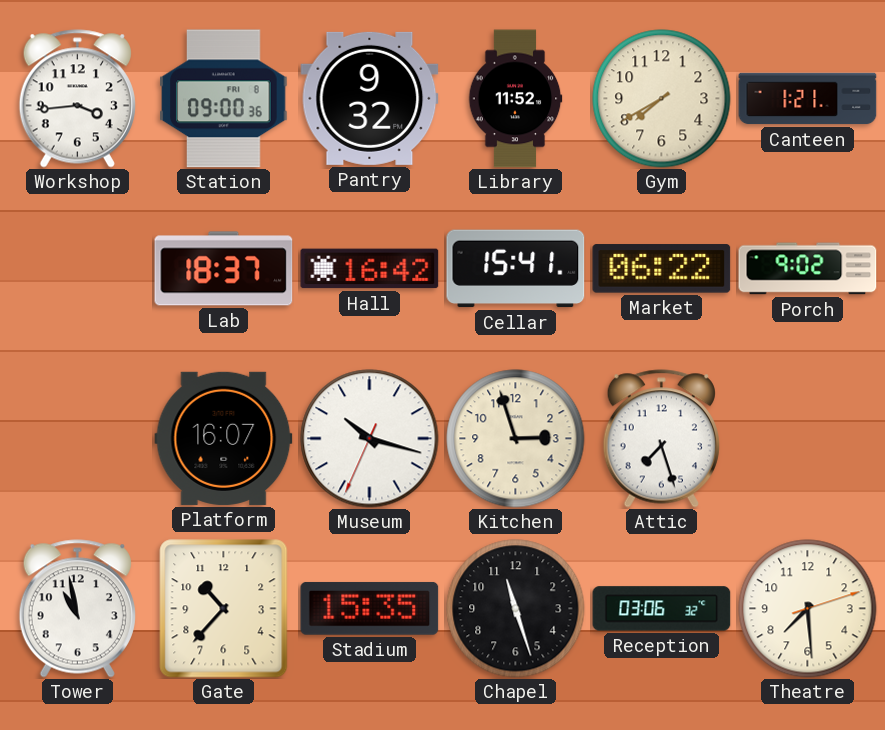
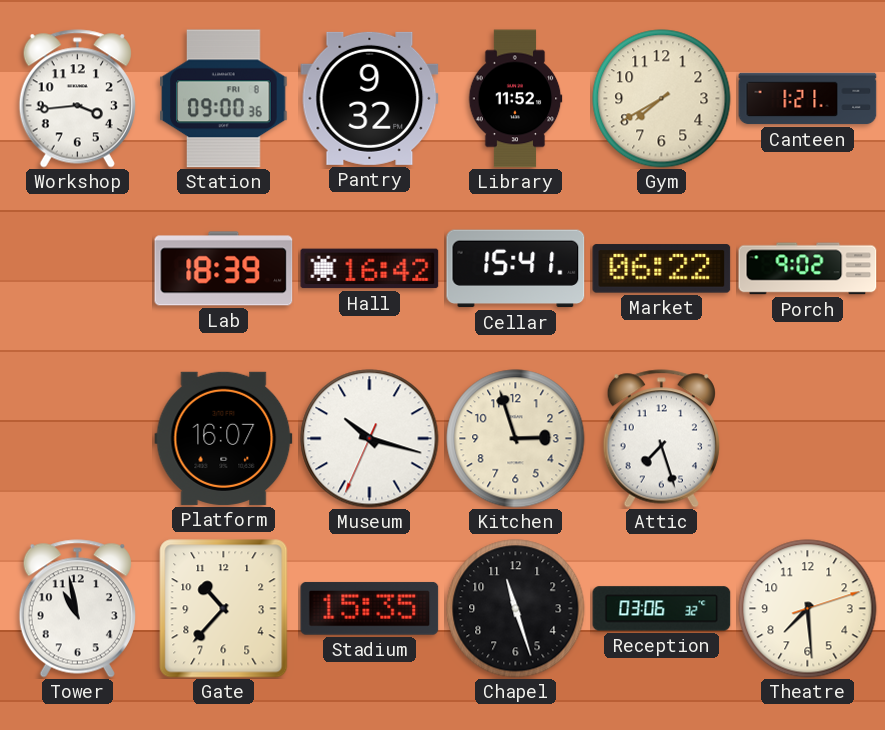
Lab: 18:37 -> 18:39
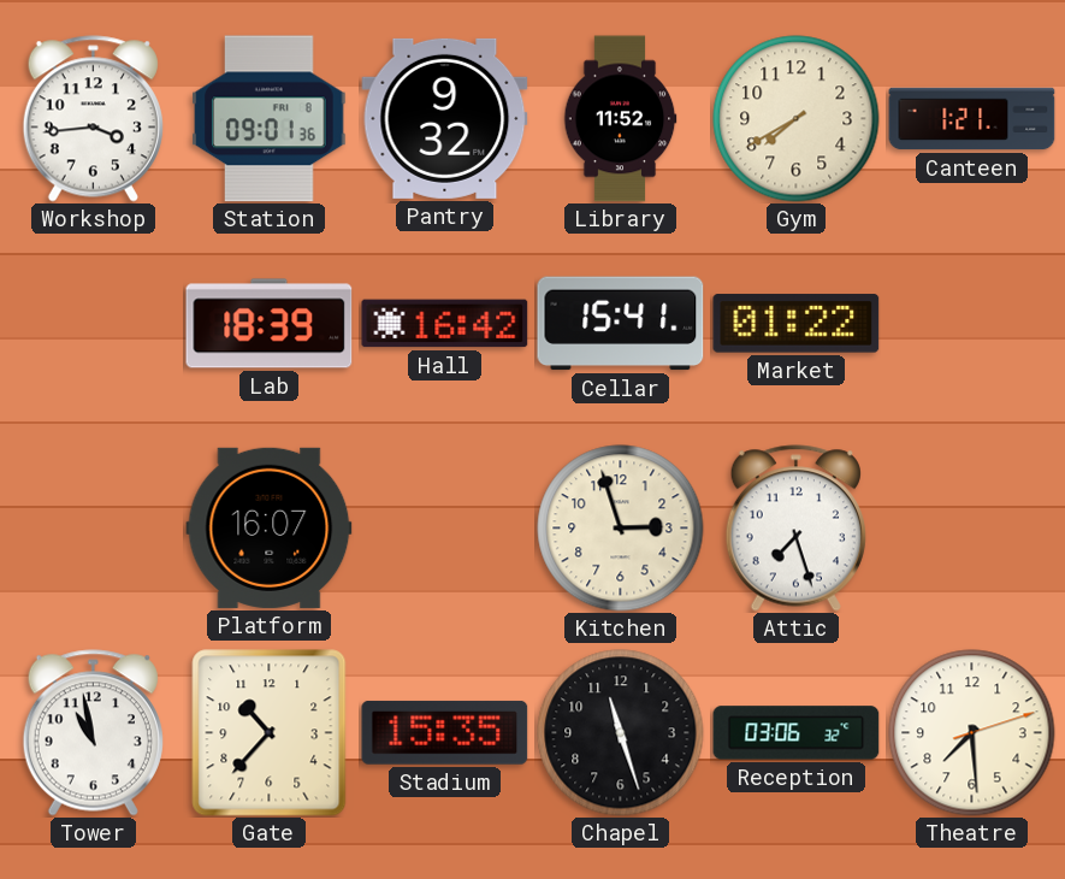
Station: 09:00 -> 09:01
Market: 06:22 -> 01:22
Porch: 9:02 -> none
Museum: 10:17 -> none
